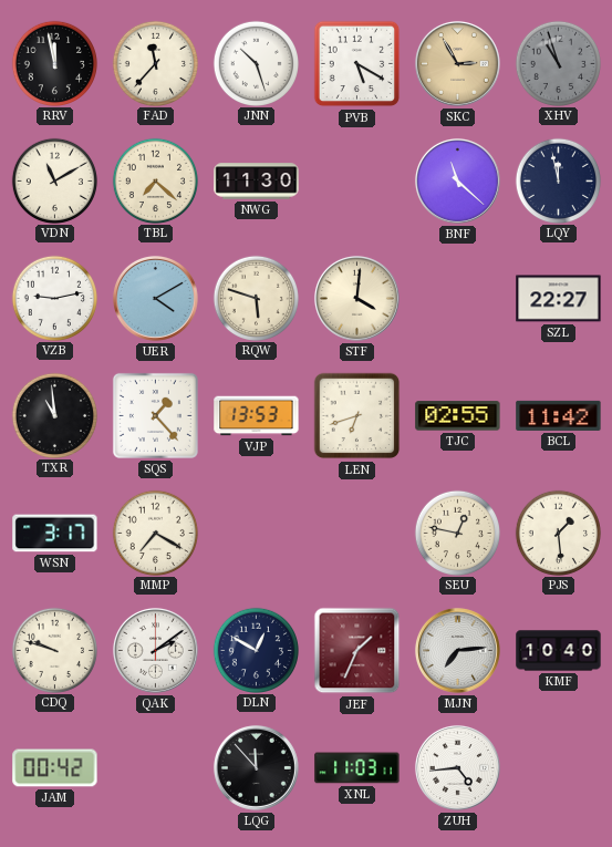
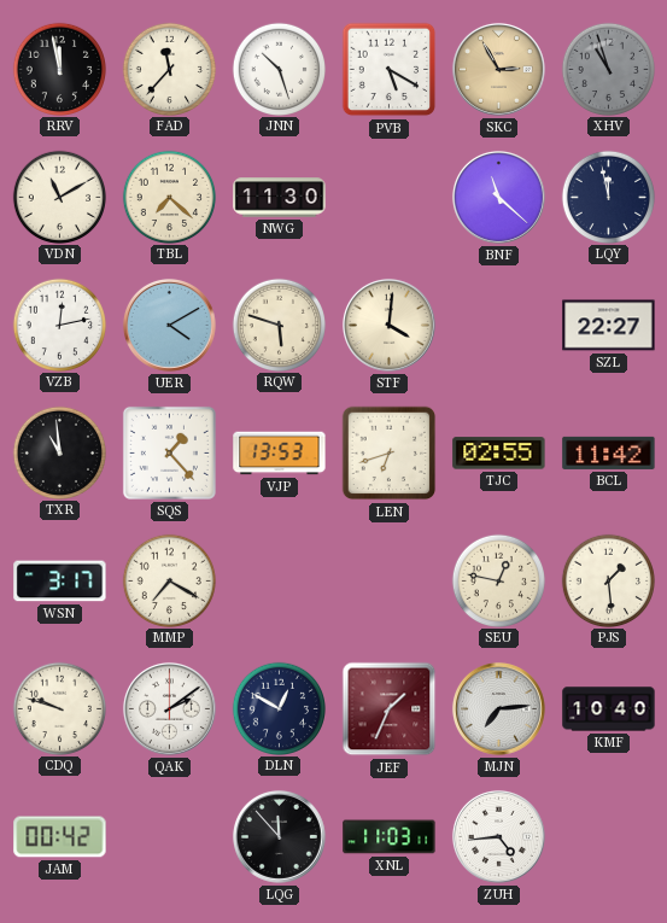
VZB: 9:13 -> 12:13
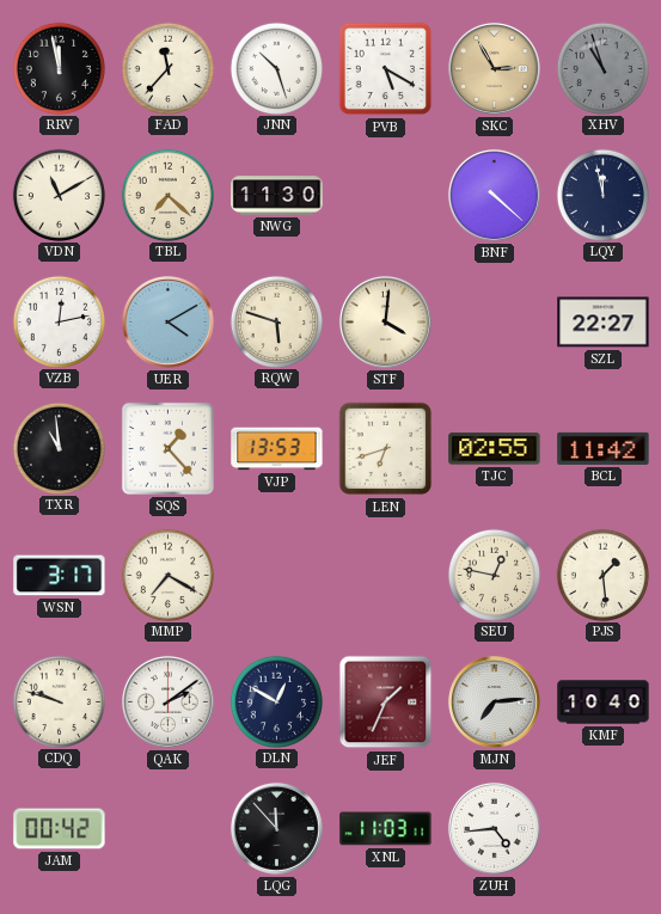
BNF: 11:22 -> 4:22
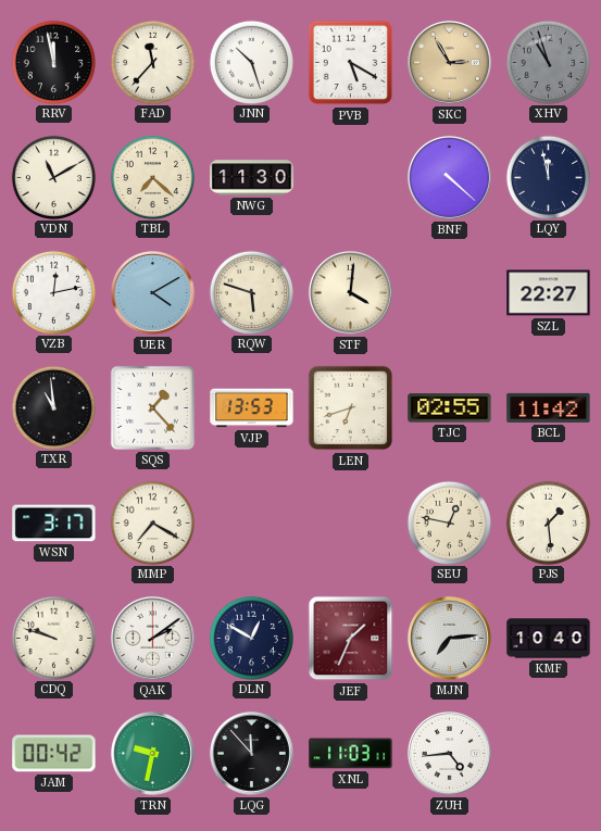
TRN: none -> 9:32
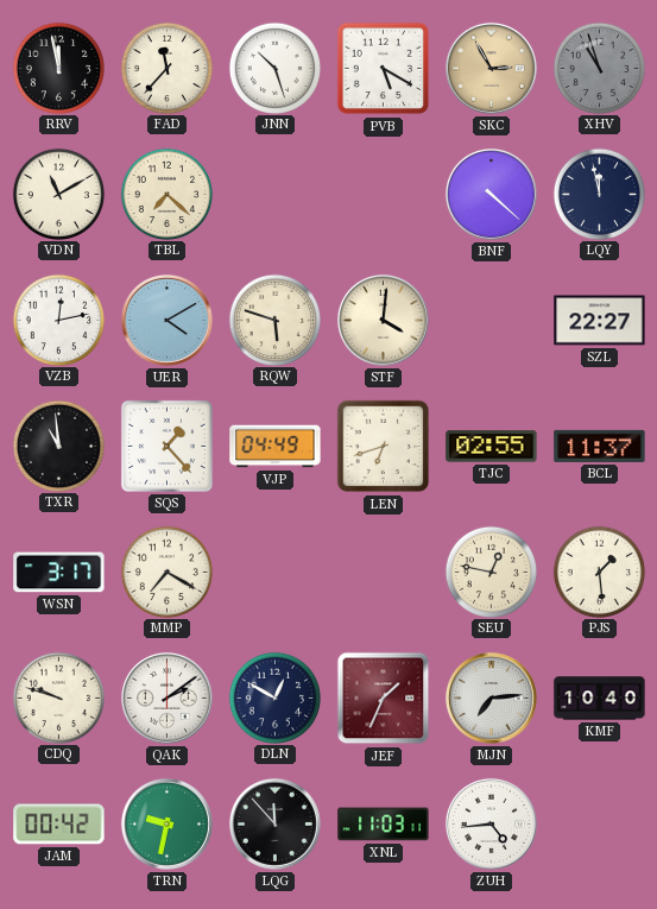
NWG: 11:30 -> none
VJP: 13:53 -> 04:49
BCL: 11:42 -> 11:37
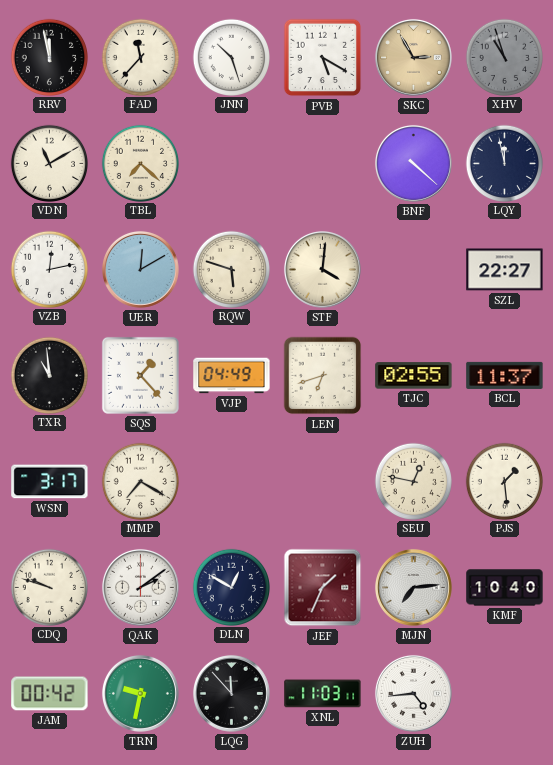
UER: 4:10 -> 12:10
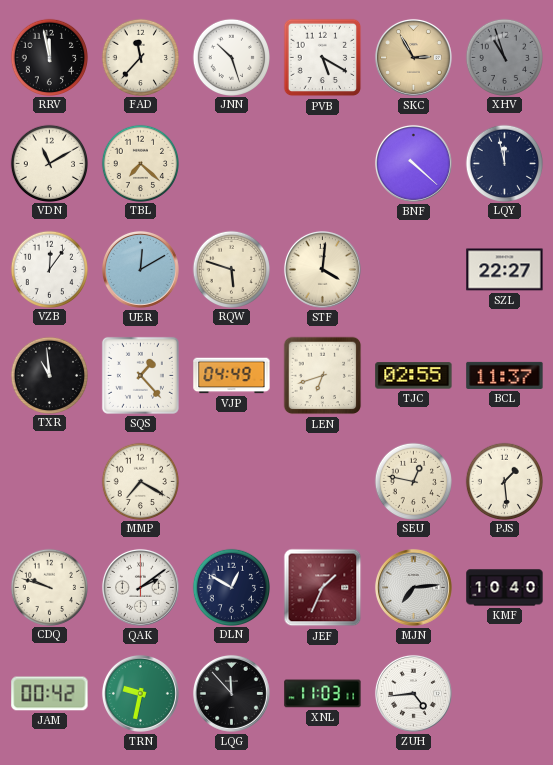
VZB: 12:13 -> 12:06
WSN: 3:17 -> none
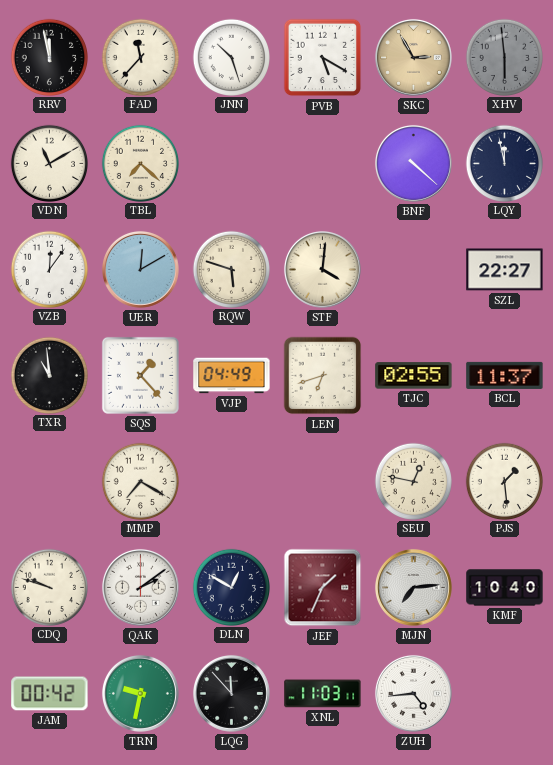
XHV: 10:57 -> 5:59
